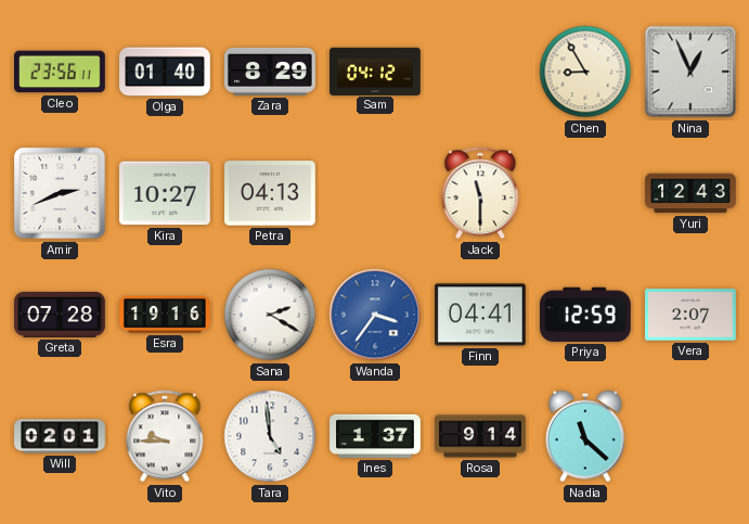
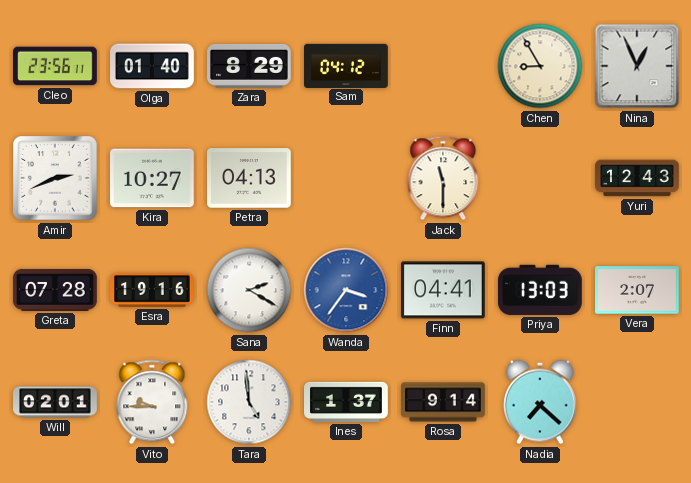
Priya: 12:59 -> 13:03
Nadia: 11:22 -> 7:22
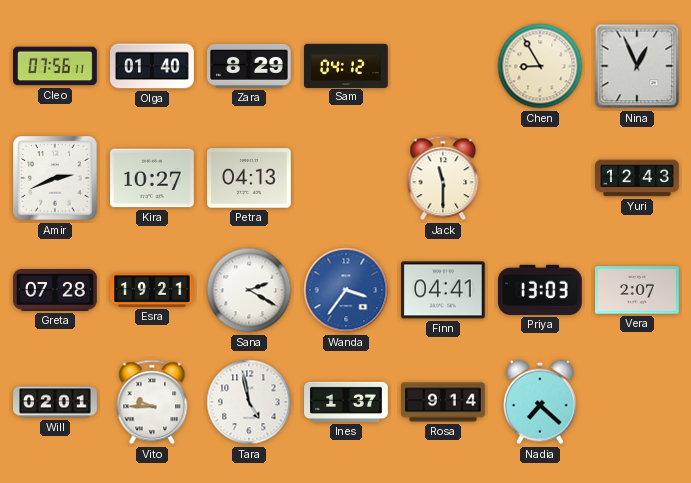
Cleo: 23:56 -> 07:56
Esra: 19:16 -> 19:21
Tara: 4:59 -> 4:58
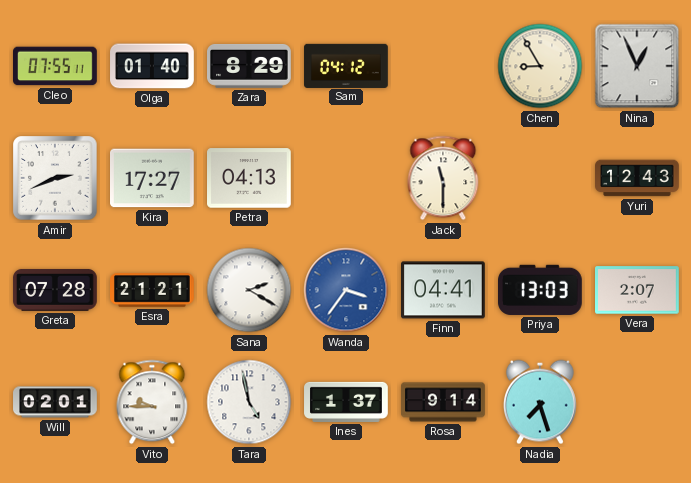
Cleo: 07:56 -> 07:55
Kira: 10:27 -> 17:27
Esra: 19:21 -> 21:21
Nadia: 7:22 -> 7:27
